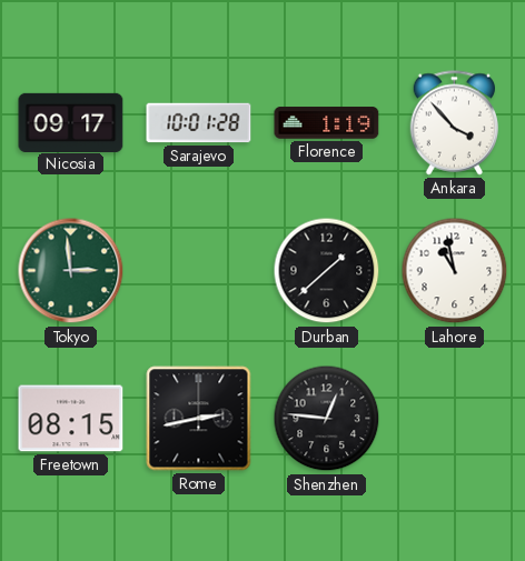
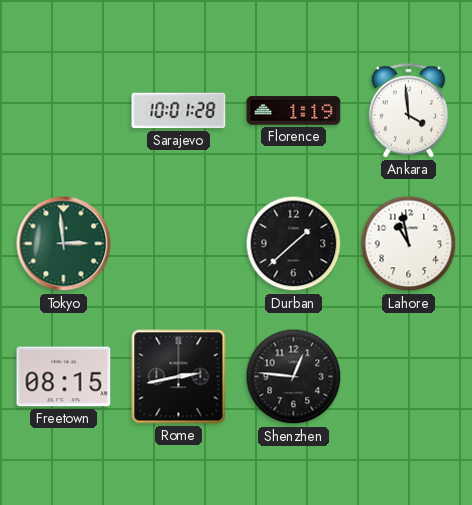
Nicosia: 09:17 -> none
Ankara: 3:53 -> 3:59
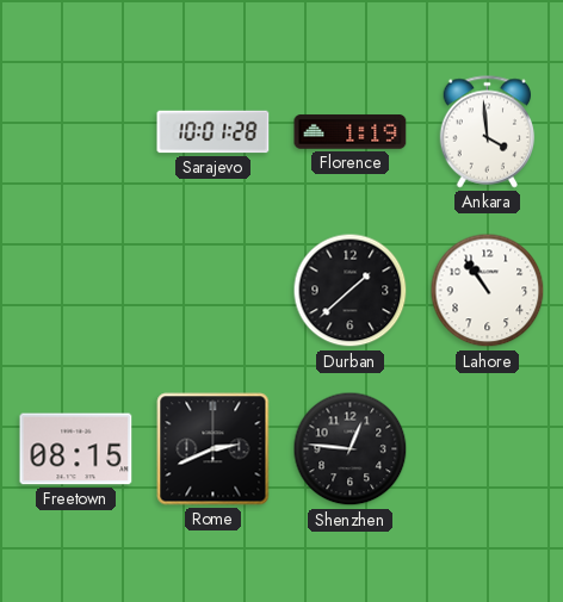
Tokyo: 2:59 -> none
Lahore: 10:58 -> 10:54
Rome: 2:43 -> 2:41
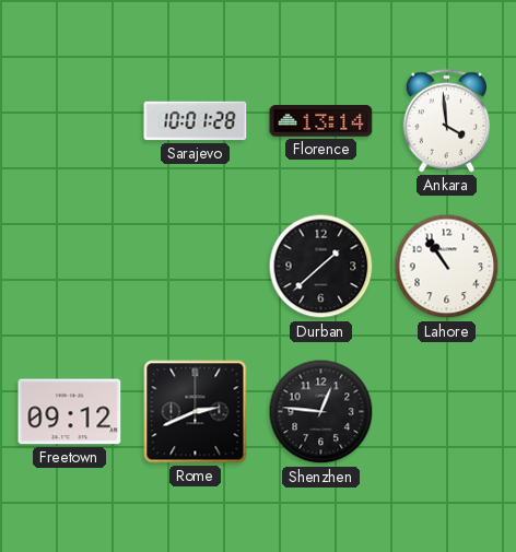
Florence: 1:19 -> 13:14
Freetown: 08:15 -> 09:12
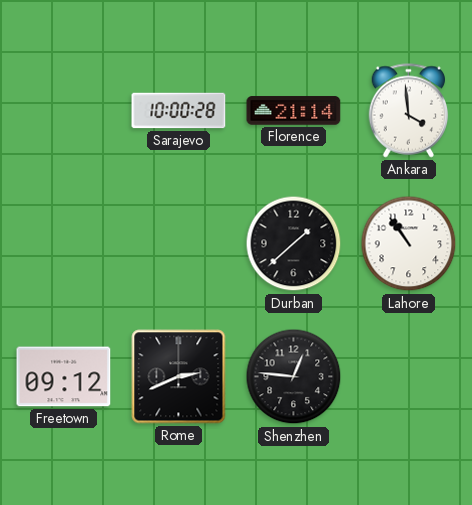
Sarajevo: 10:01 -> 10:00
Florence: 13:14 -> 21:14
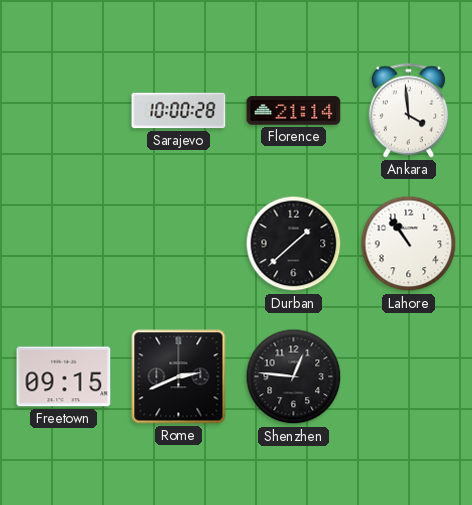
Freetown: 09:12 -> 09:15
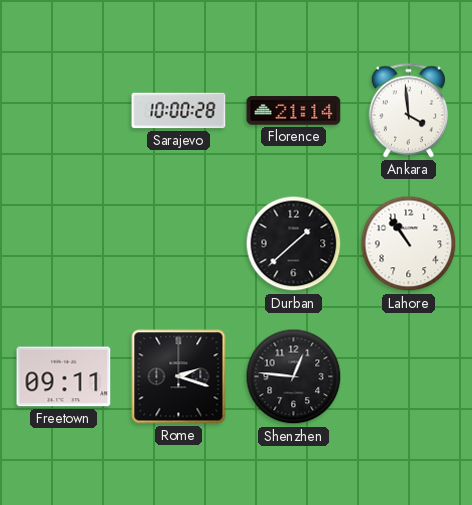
Freetown: 09:15 -> 09:11
Rome: 2:41 -> 2:18
